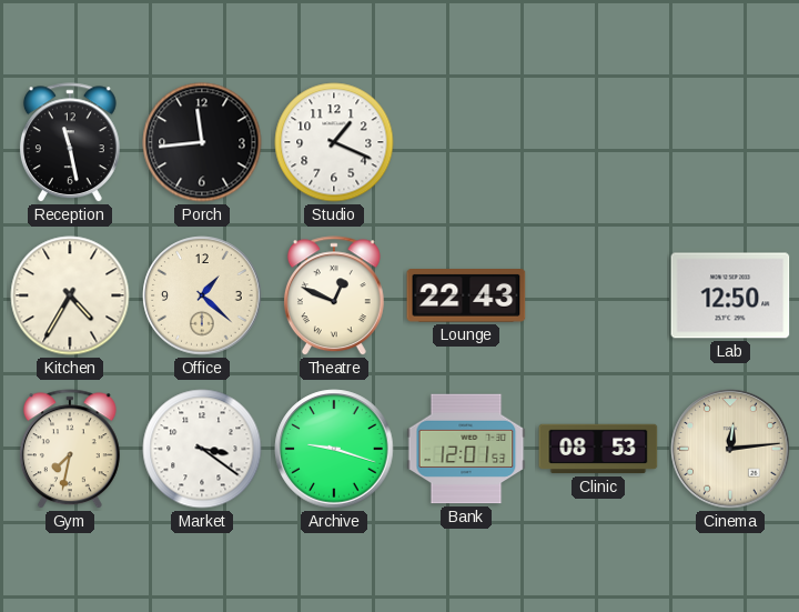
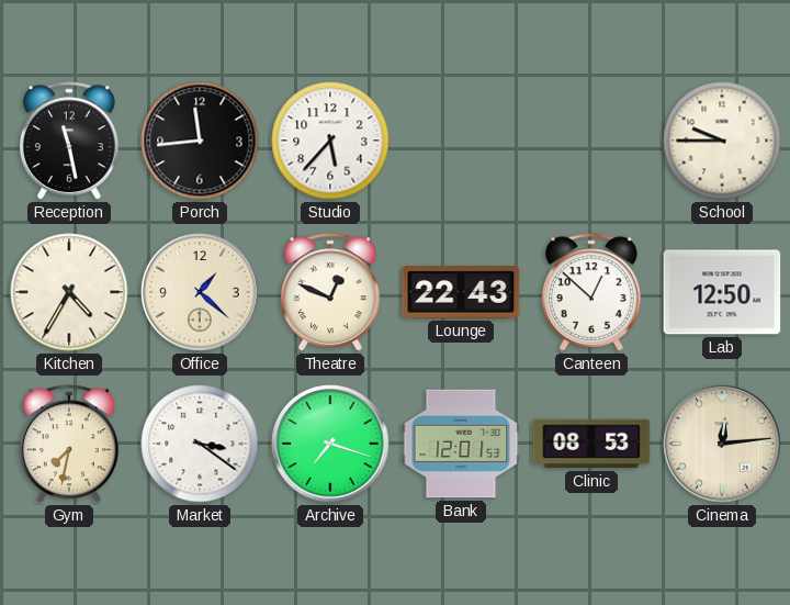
Studio: 1:19 -> 5:37
School: none -> 9:45
Canteen: none -> 12:52
Archive: 9:18 -> 7:18
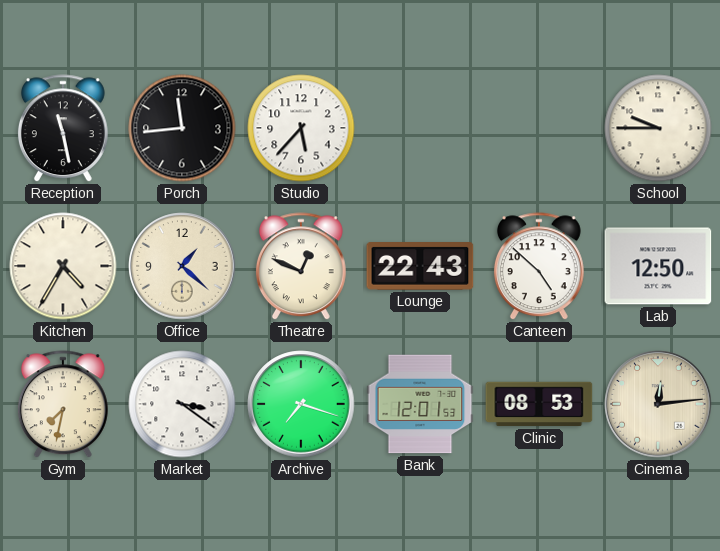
Canteen: 12:52 -> 4:52
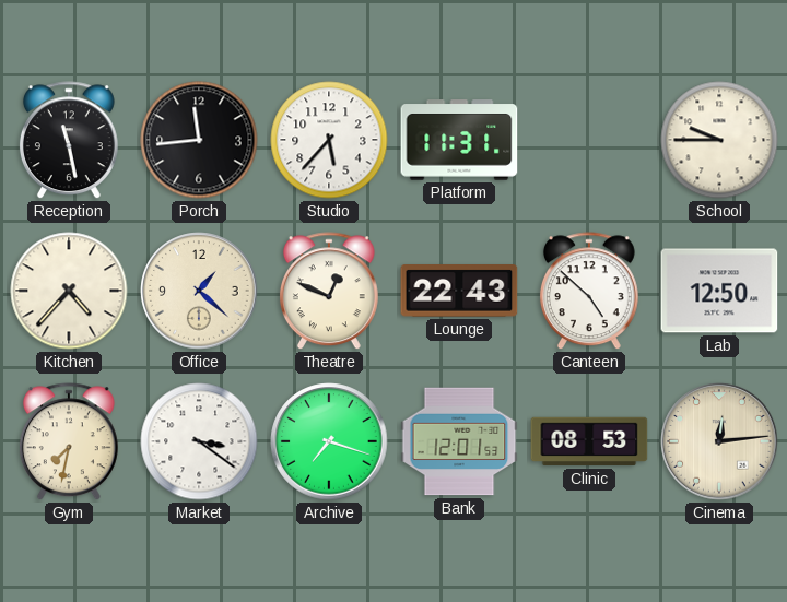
Platform: none -> 11:31
Kitchen: 4:35 -> 4:37
